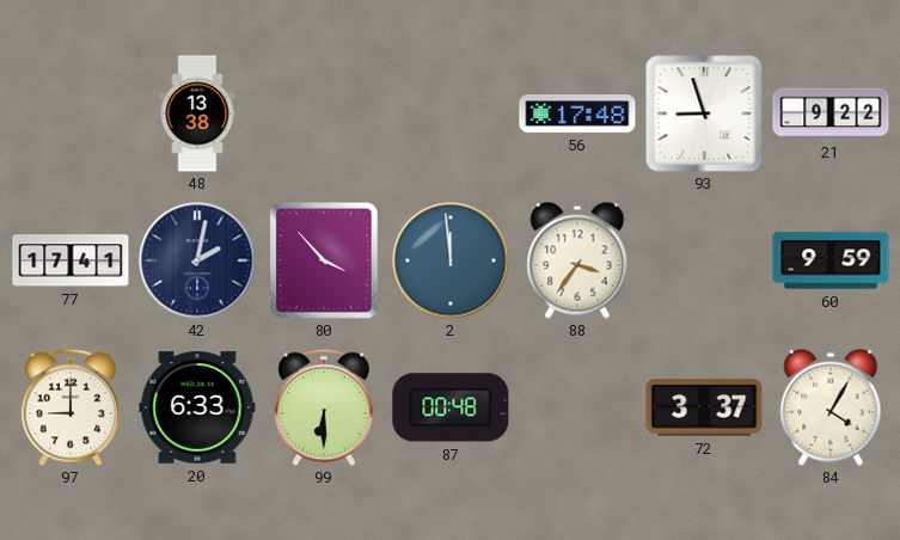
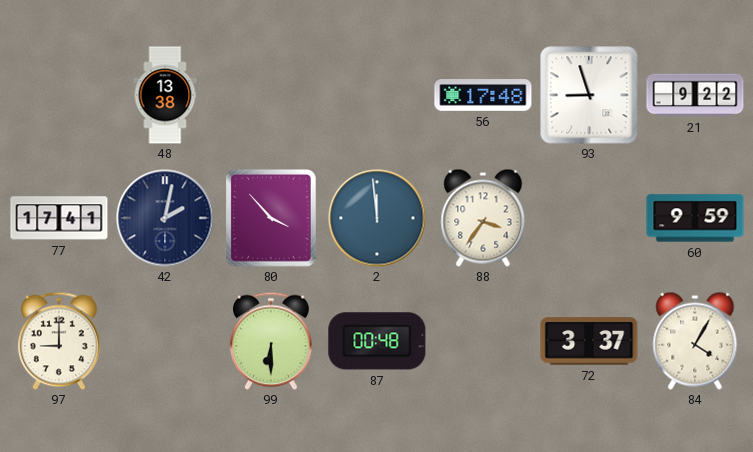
20: 6:33 -> none
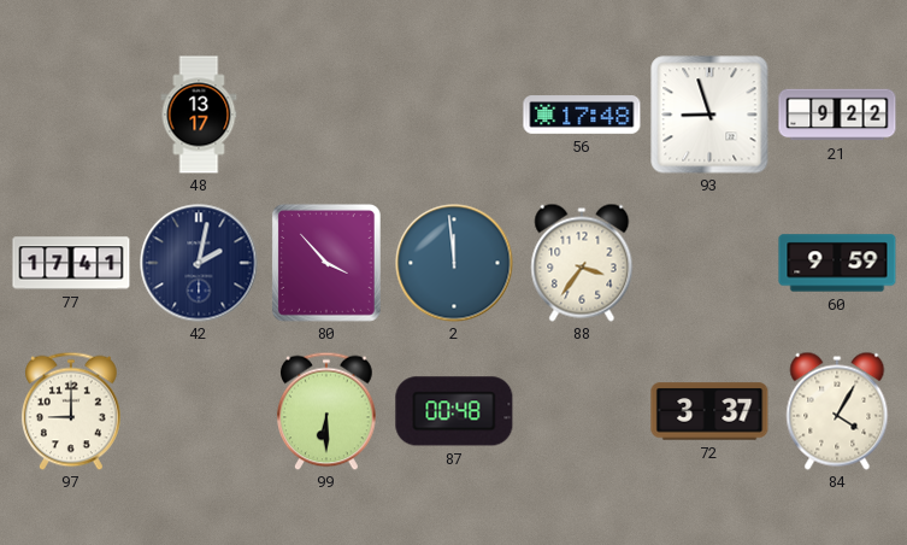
48: 13:38 -> 13:17
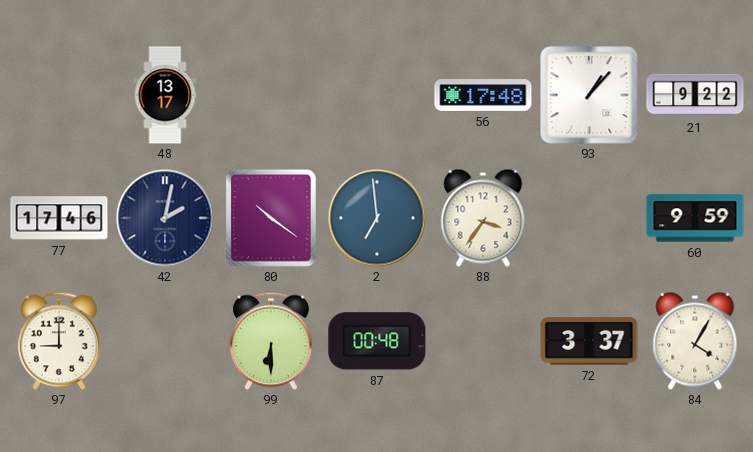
93: 8:57 -> 1:07
77: 17:41 -> 17:46
80: 3:53 -> 10:21
2: 11:59 -> 6:59
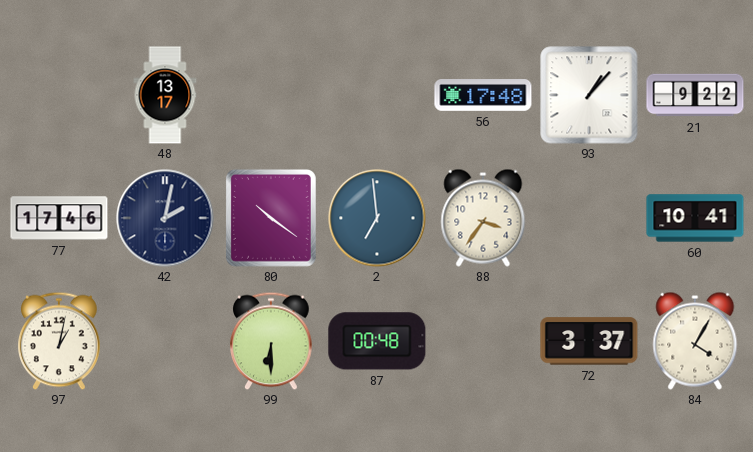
60: 9:59 -> 10:41
97: 9:00 -> 1:02
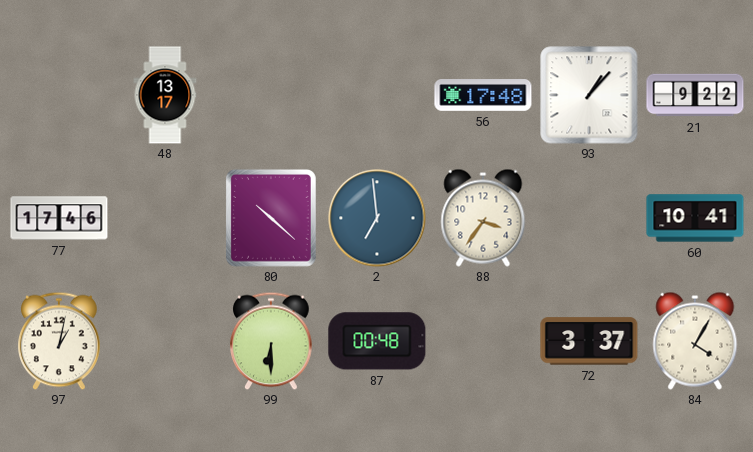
42: 2:02 -> none
80: 10:21 -> 10:22
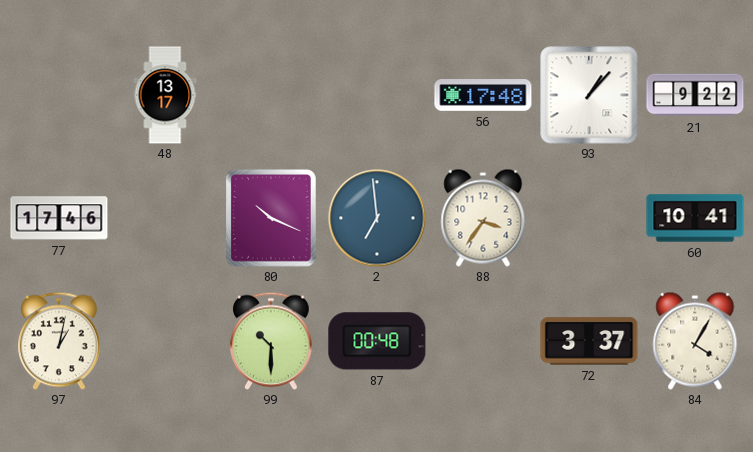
80: 10:22 -> 10:19
99: 6:30 -> 10:30
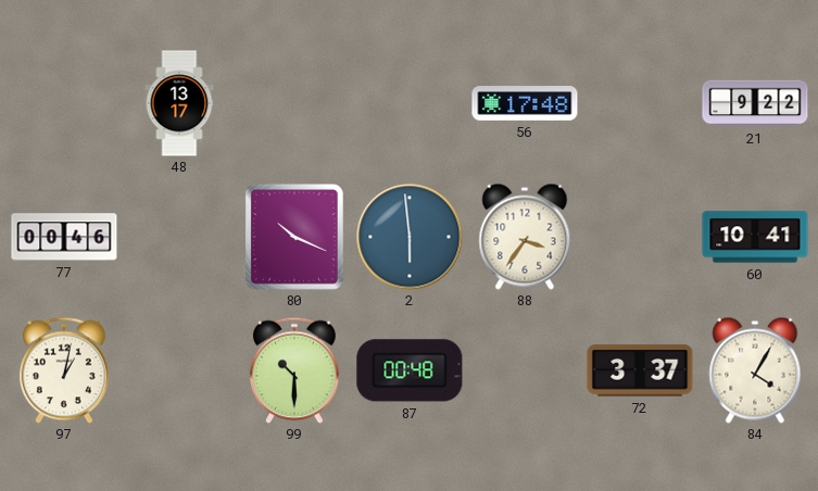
93: 1:07 -> none
77: 17:46 -> 00:46
2: 6:59 -> 5:59
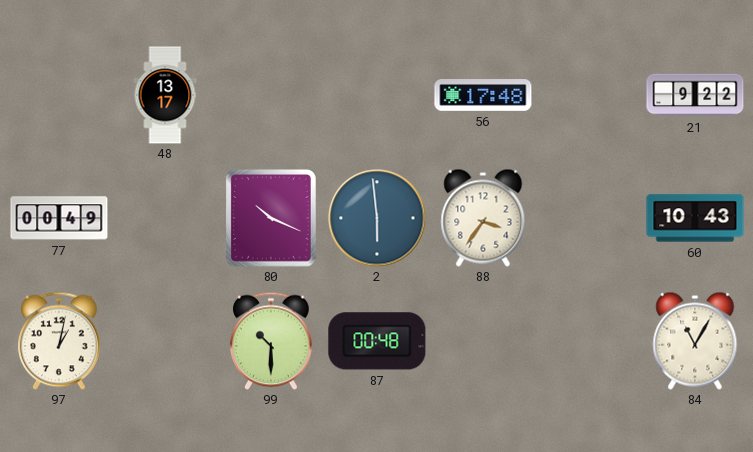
77: 00:46 -> 00:49
60: 10:41 -> 10:43
72: 3:37 -> none
84: 4:05 -> 11:05
